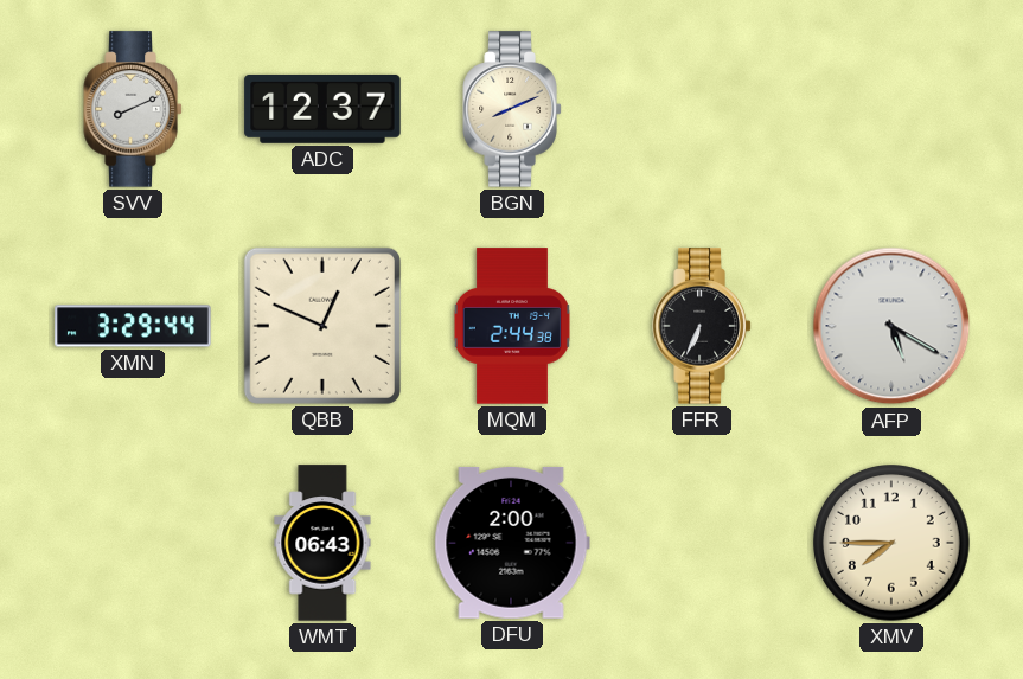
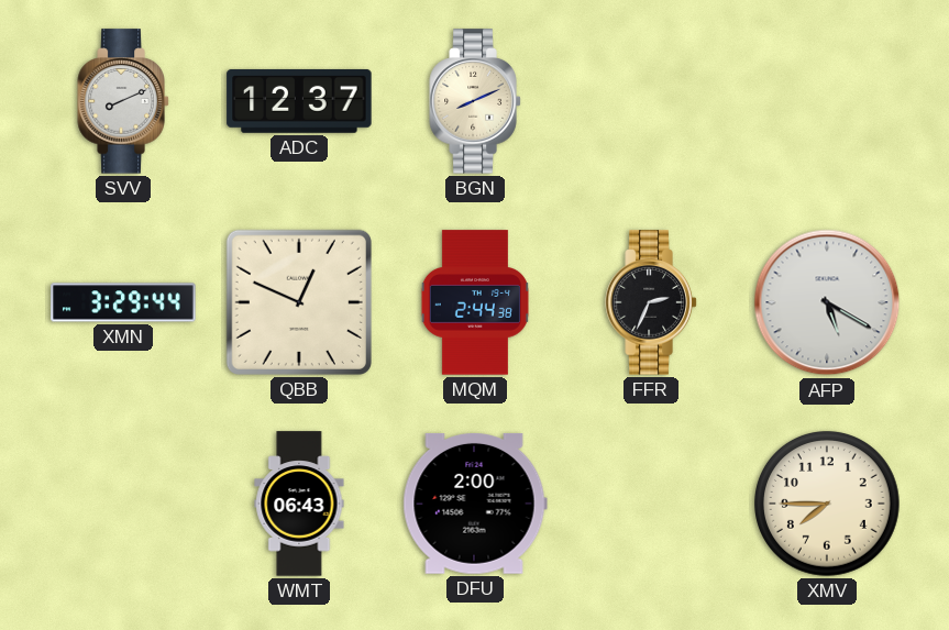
FFR: 6:34 -> 2:34
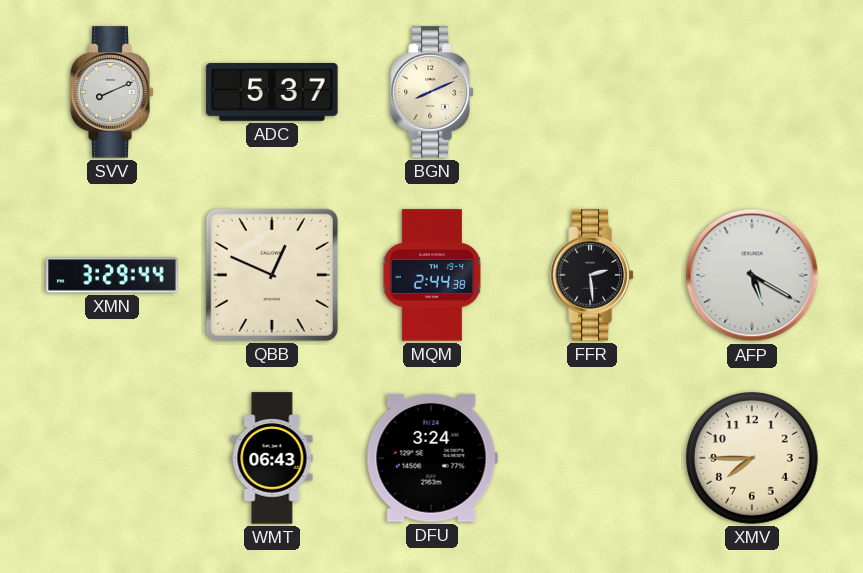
ADC: 12:37 -> 5:37
FFR: 2:34 -> 2:29
DFU: 2:00 -> 3:24
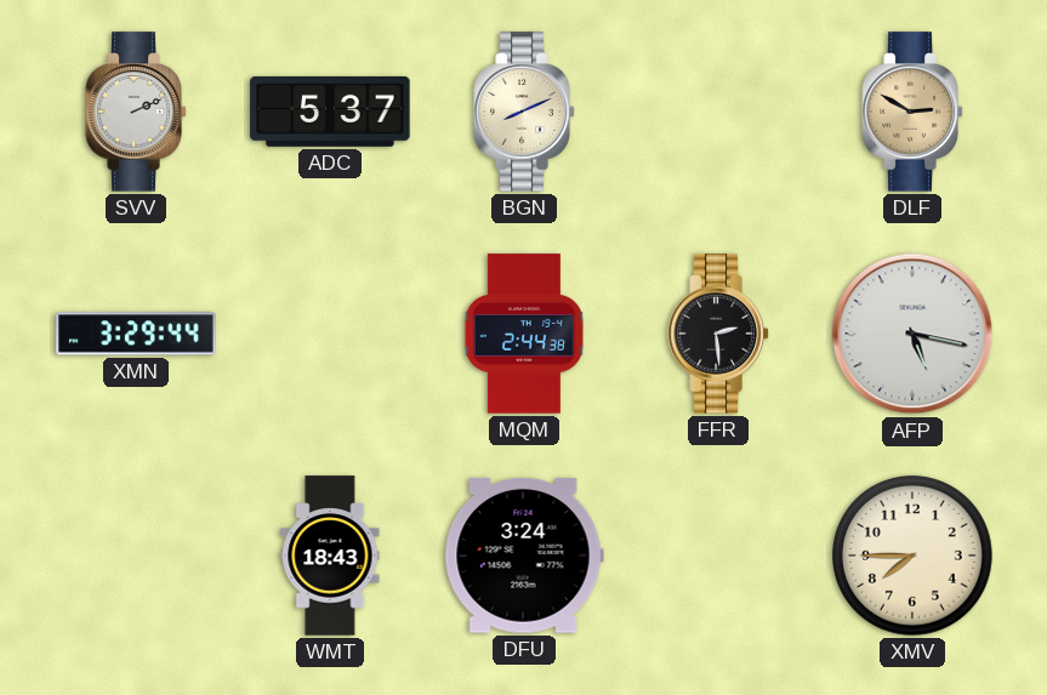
SVV: 8:11 -> 2:11
DLF: none -> 2:50
QBB: 12:49 -> none
AFP: 5:20 -> 5:17
WMT: 06:43 -> 18:43
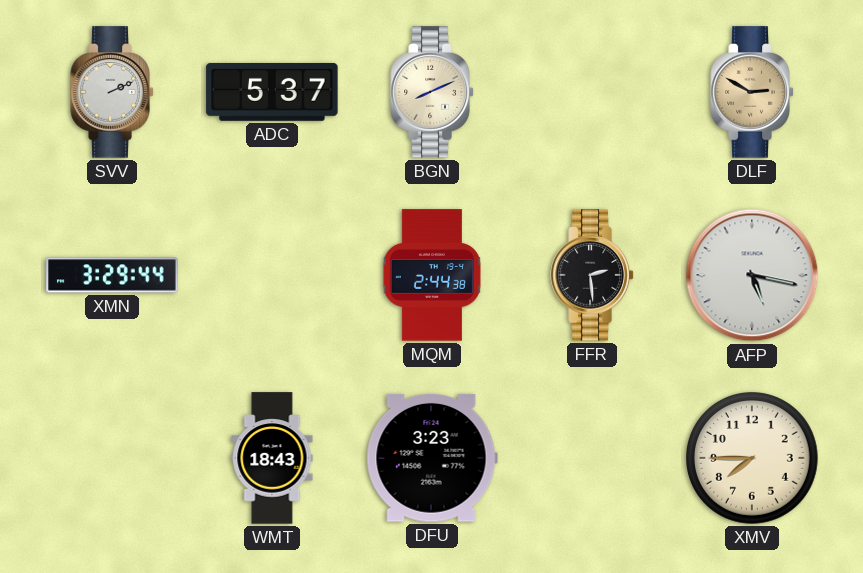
DFU: 3:24 -> 3:23
